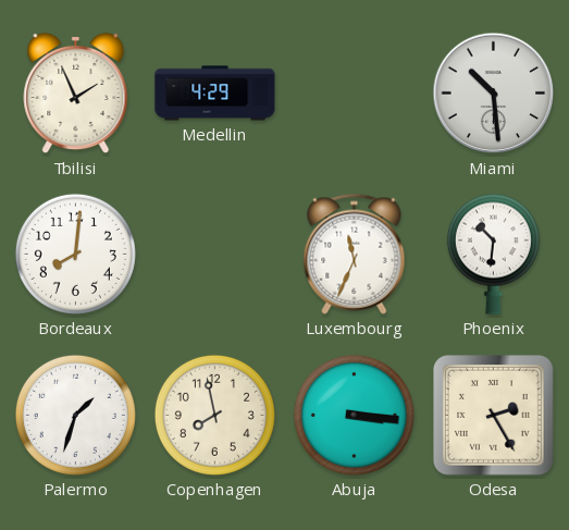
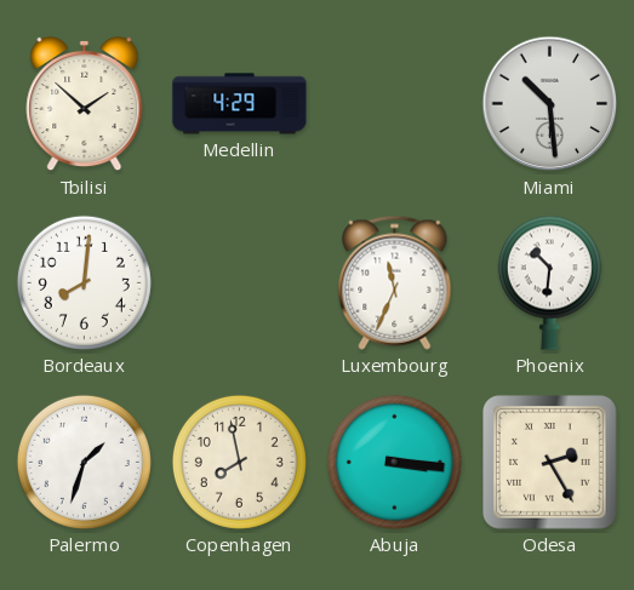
Tbilisi: 1:56 -> 1:52
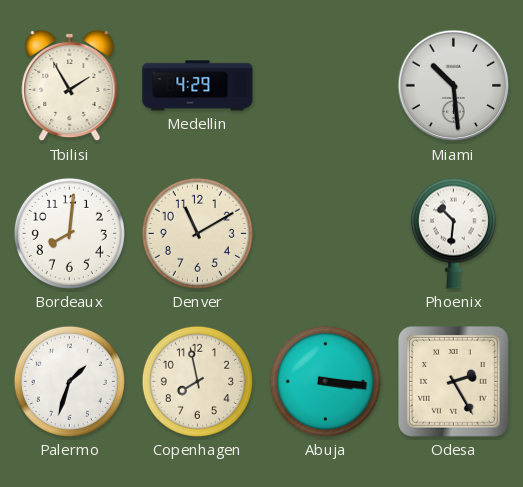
Tbilisi: 1:52 -> 1:55
Denver: none -> 11:10
Luxembourg: 11:34 -> none
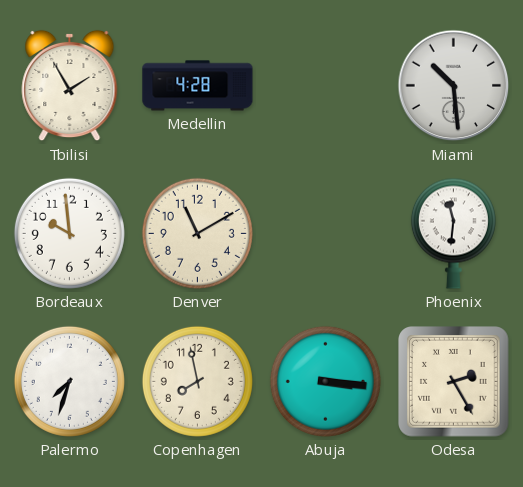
Medellin: 4:29 -> 4:28
Bordeaux: 8:01 -> 9:59
Phoenix: 10:31 -> 11:31
Palermo: 1:33 -> 7:33
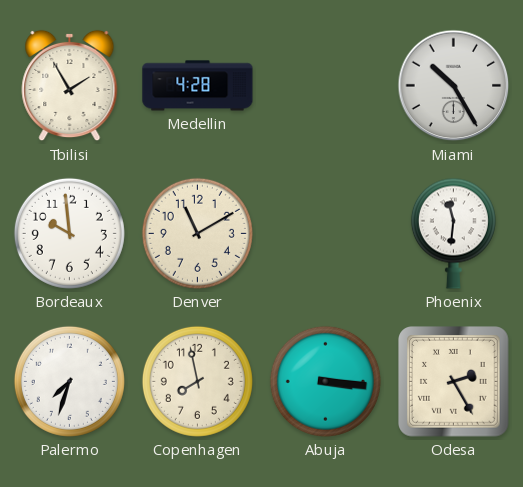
Miami: 10:29 -> 10:25
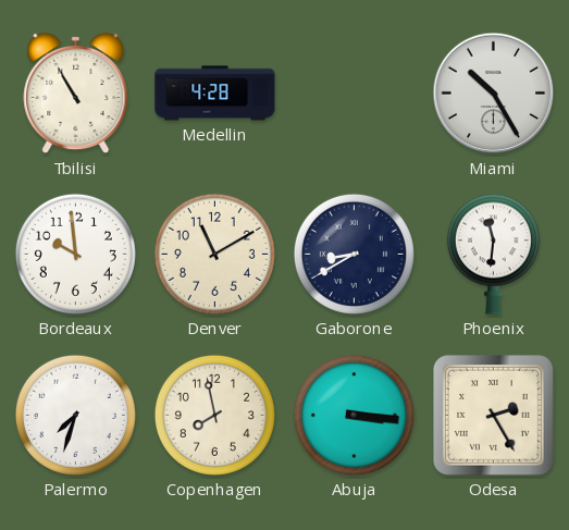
Tbilisi: 1:55 -> 10:55
Gaborone: none -> 8:40
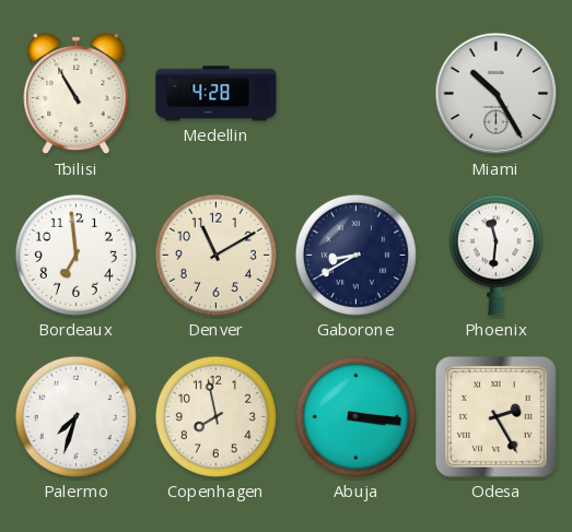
Bordeaux: 9:59 -> 6:59
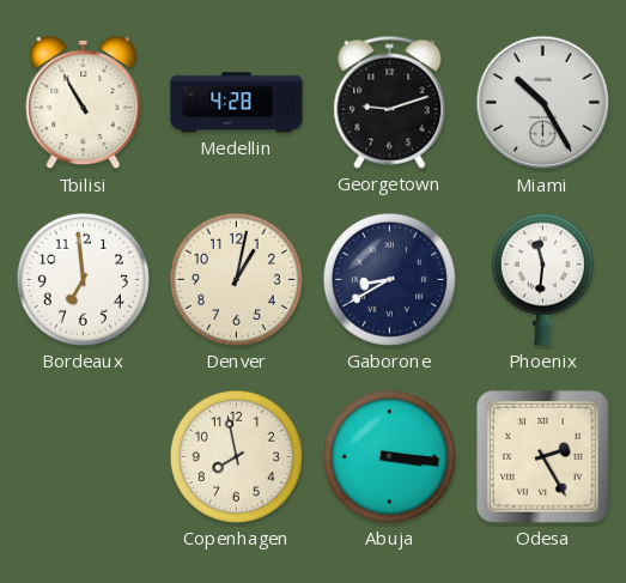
Georgetown: none -> 9:12
Denver: 11:10 -> 1:02
Palermo: 7:33 -> none
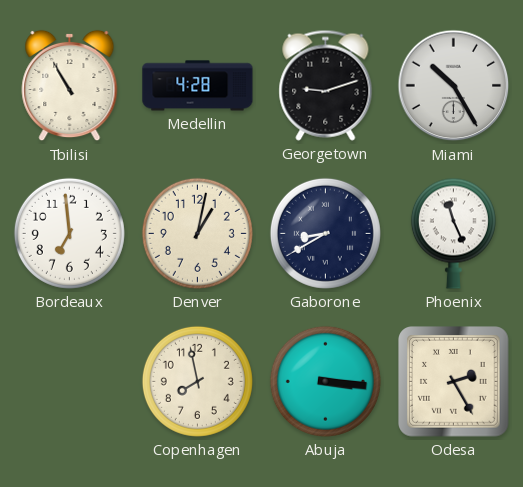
Phoenix: 11:31 -> 11:26
